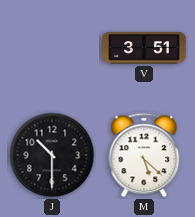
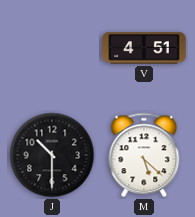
V: 3:51 -> 4:51
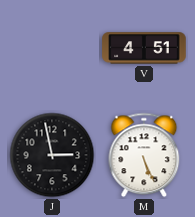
J: 10:30 -> 2:58
M: 5:22 -> 5:26
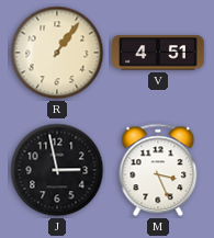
R: none -> 1:06
M: 5:26 -> 3:26
